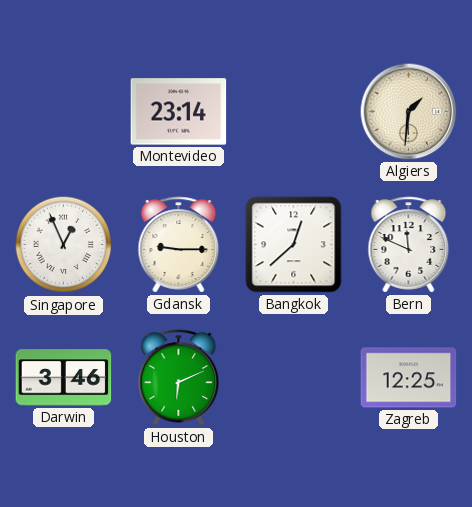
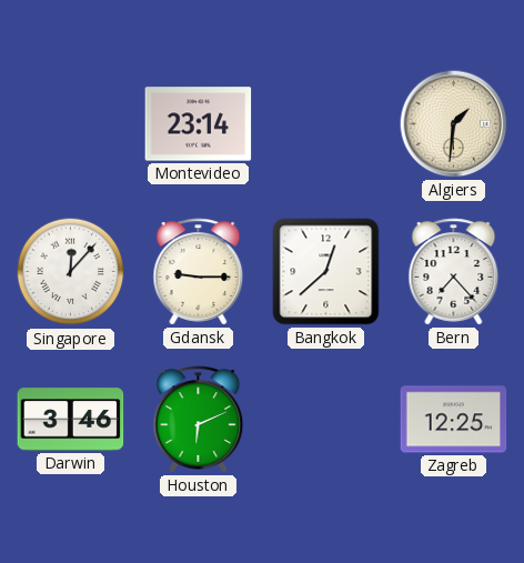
Singapore: 12:56 -> 12:07
Bern: 11:49 -> 7:23
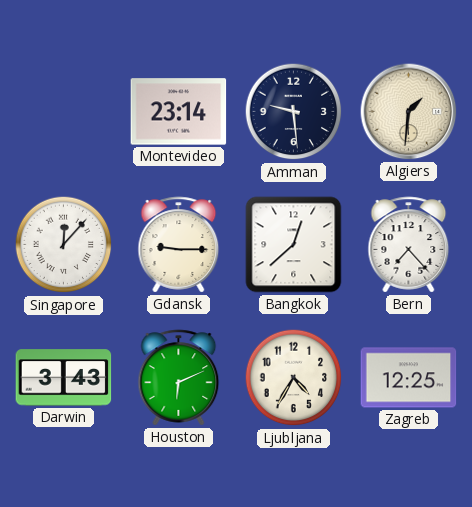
Amman: none -> 9:29
Darwin: 3:46 -> 3:43
Ljubljana: none -> 4:35
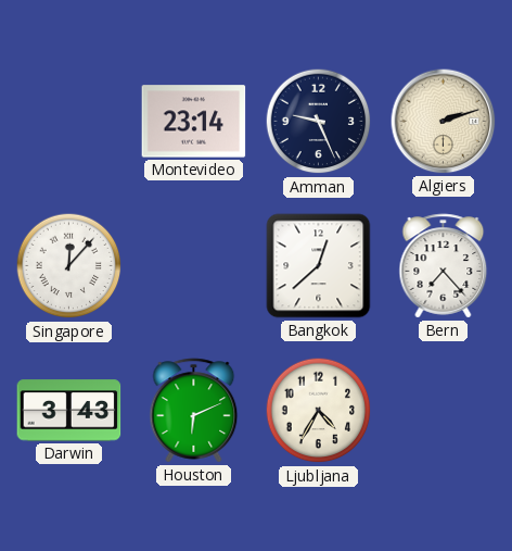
Amman: 9:29 -> 9:26
Algiers: 1:31 -> 2:12
Gdansk: 9:15 -> none
Zagreb: 12:25 -> none
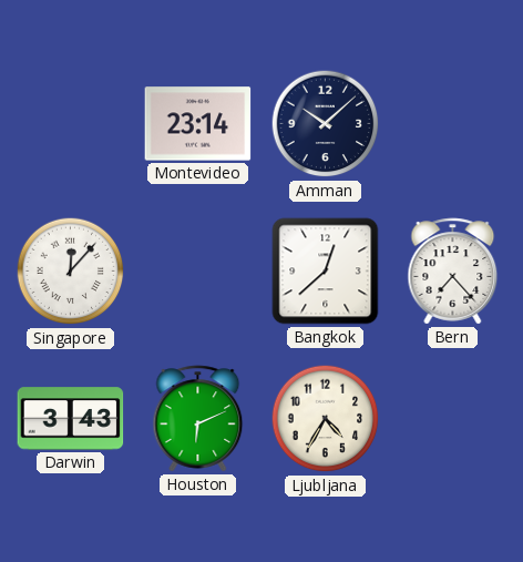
Amman: 9:26 -> 10:08
Algiers: 2:12 -> none
